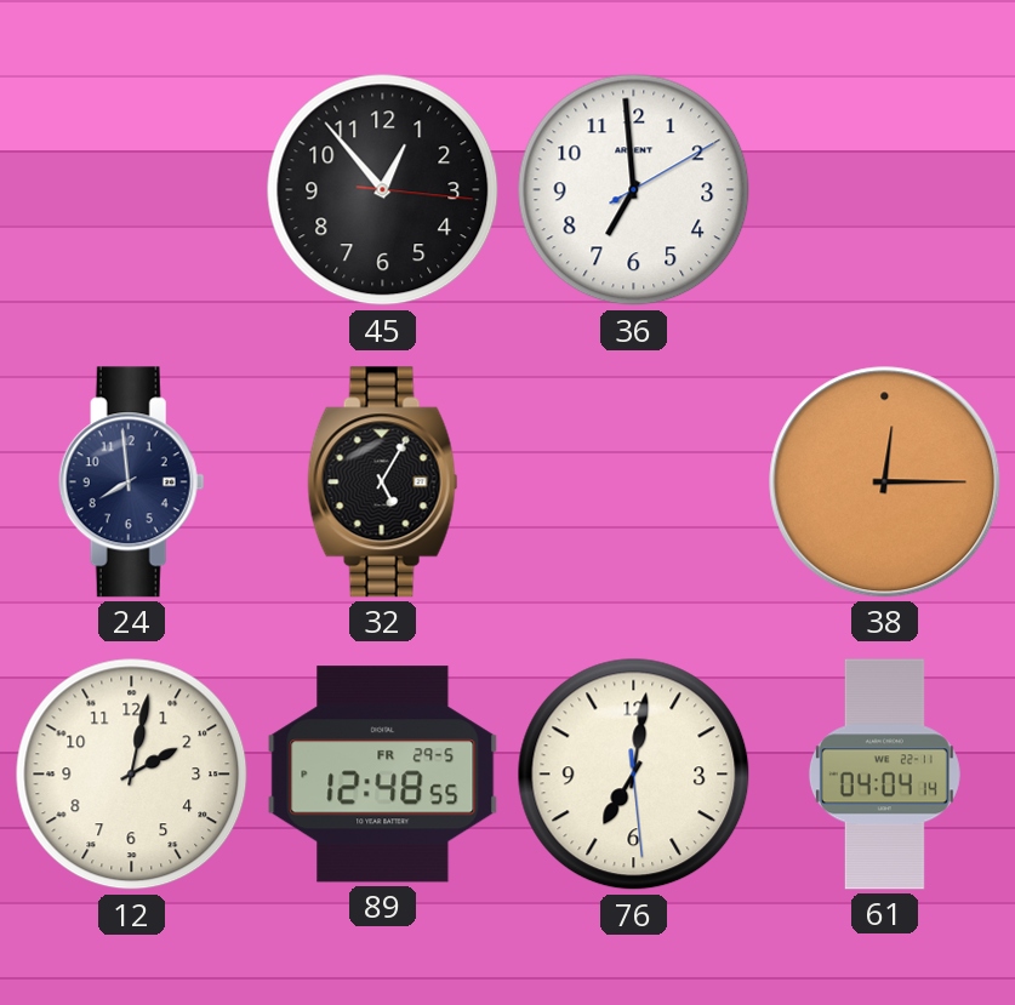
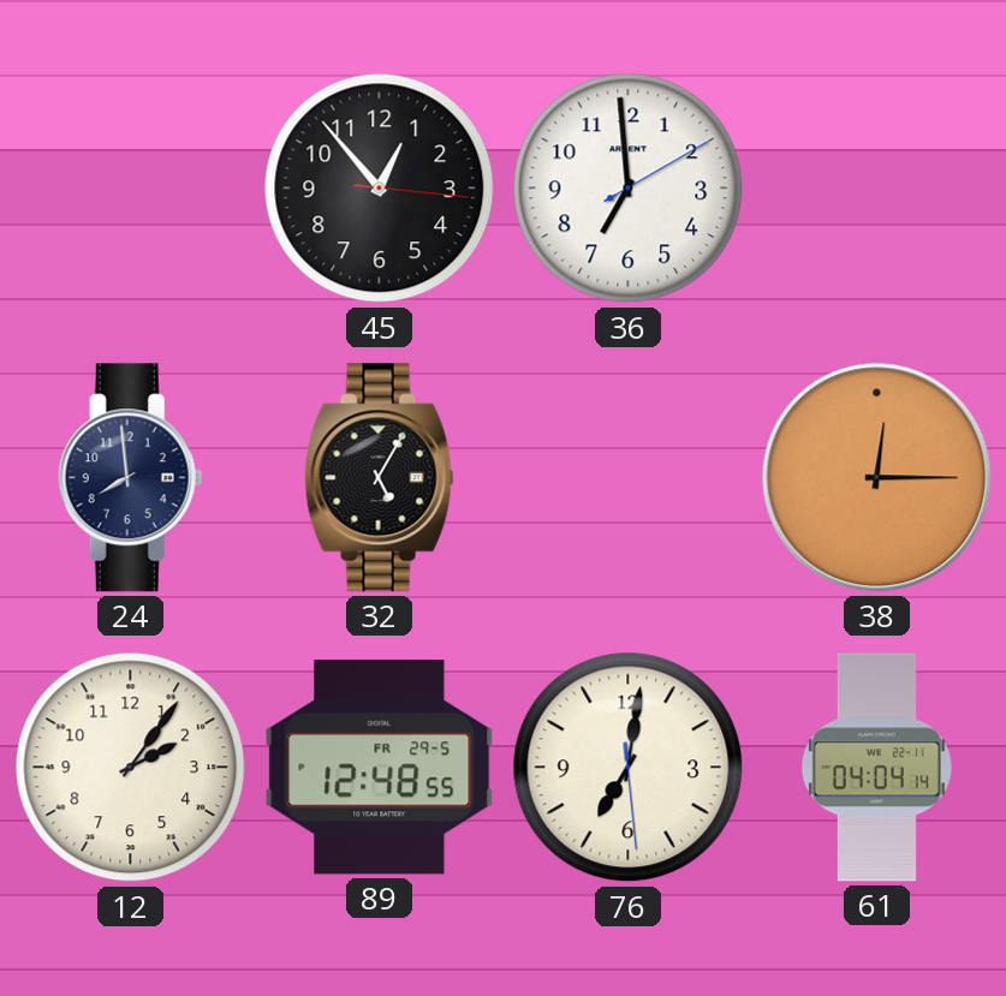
12: 2:02 -> 2:06
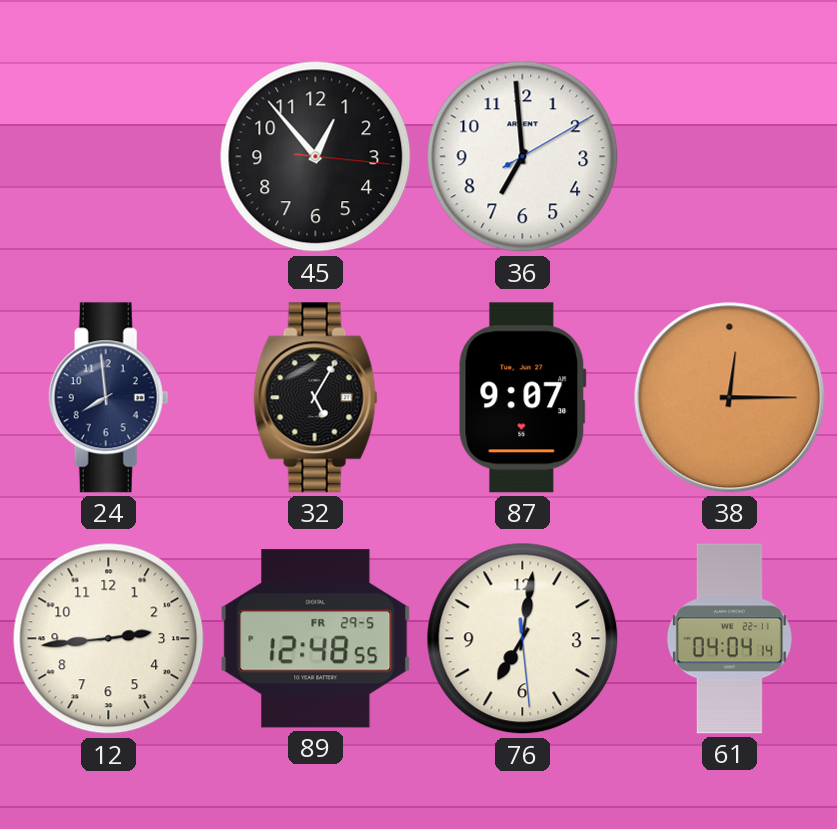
87: none -> 9:07
12: 2:06 -> 2:44
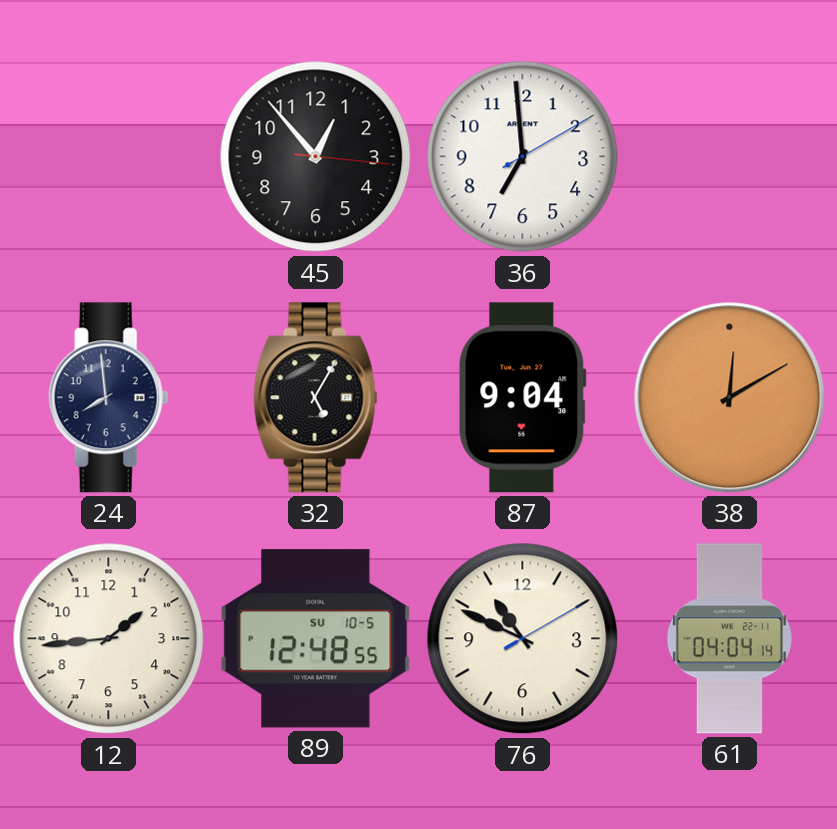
87: 9:07 -> 9:04
38: 12:15 -> 12:10
12: 2:44 -> 1:44
89 date: FR 29-5 -> SU 10-5
76: 7:01 -> 10:49
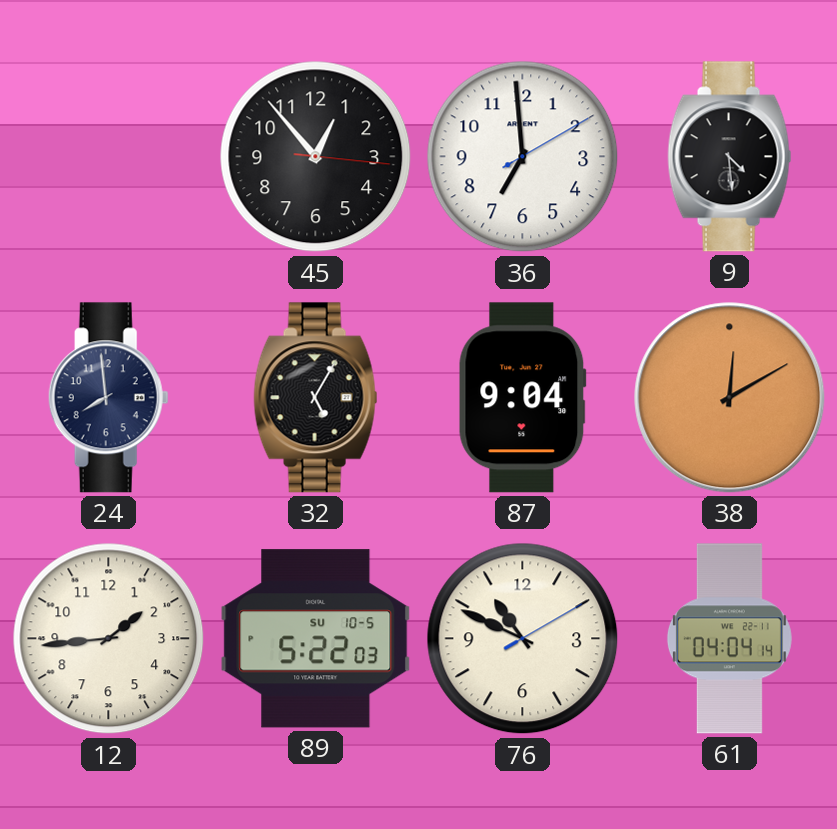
9: none -> 4:29
89: 12:48 -> 5:22
